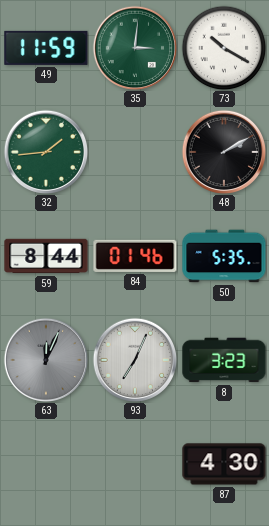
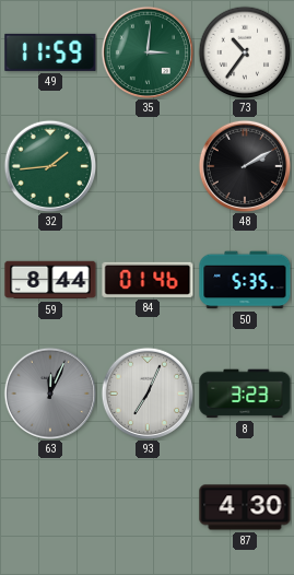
73: 10:20 -> 10:36
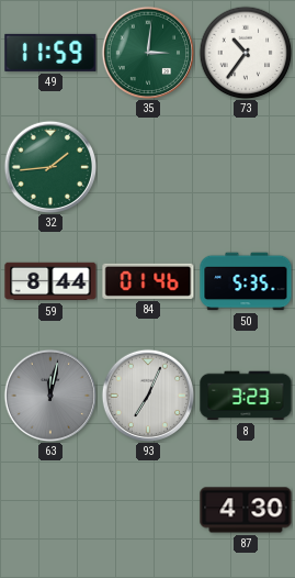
48: 2:10 -> none
63: 12:04 -> 12:02
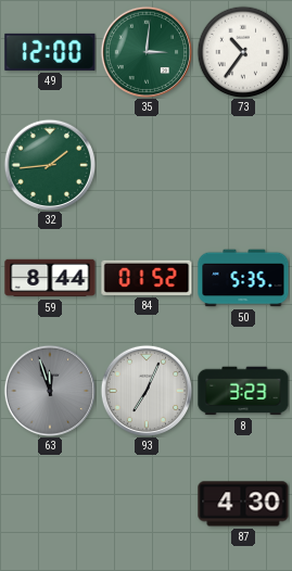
49: 11:59 -> 12:00
84: 01:46 -> 01:52
63: 12:02 -> 11:57
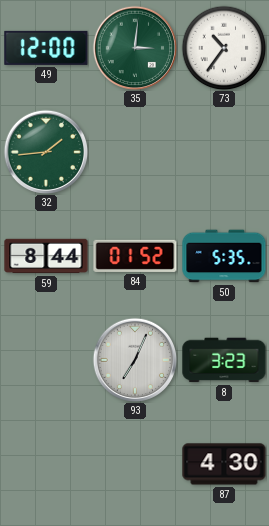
63: 11:57 -> none
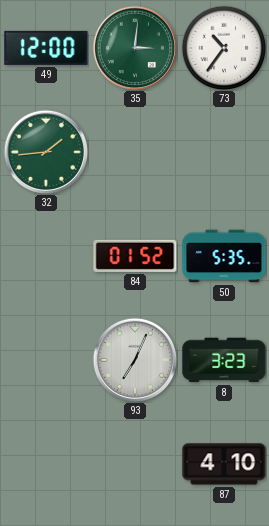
59: 8:44 -> none
87: 4:30 -> 4:10
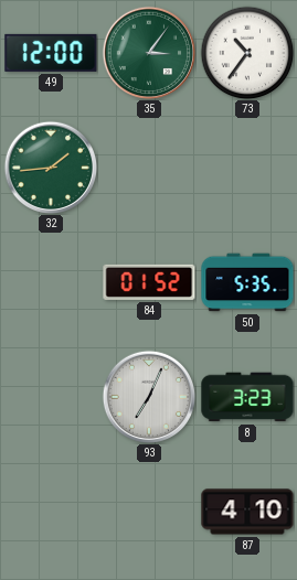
35: 3:01 -> 3:06
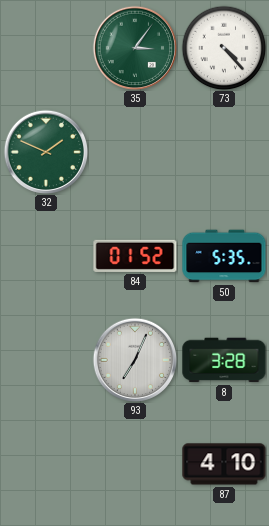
49: 12:00 -> none
73: 10:36 -> 4:23
32: 1:44 -> 1:49
8: 3:23 -> 3:28
